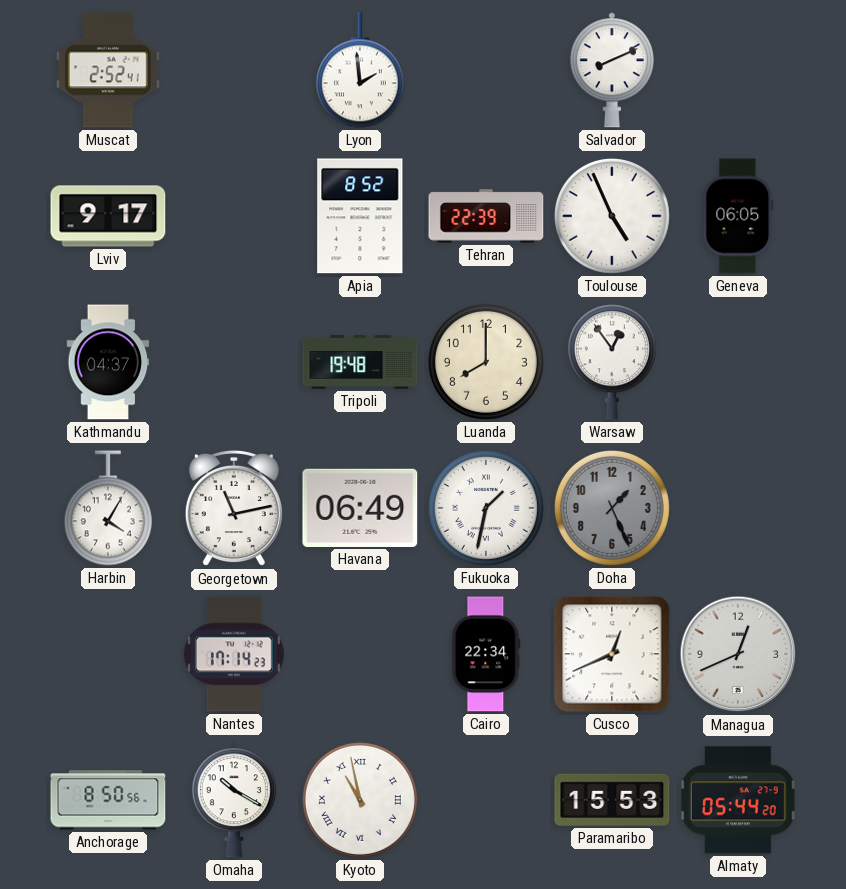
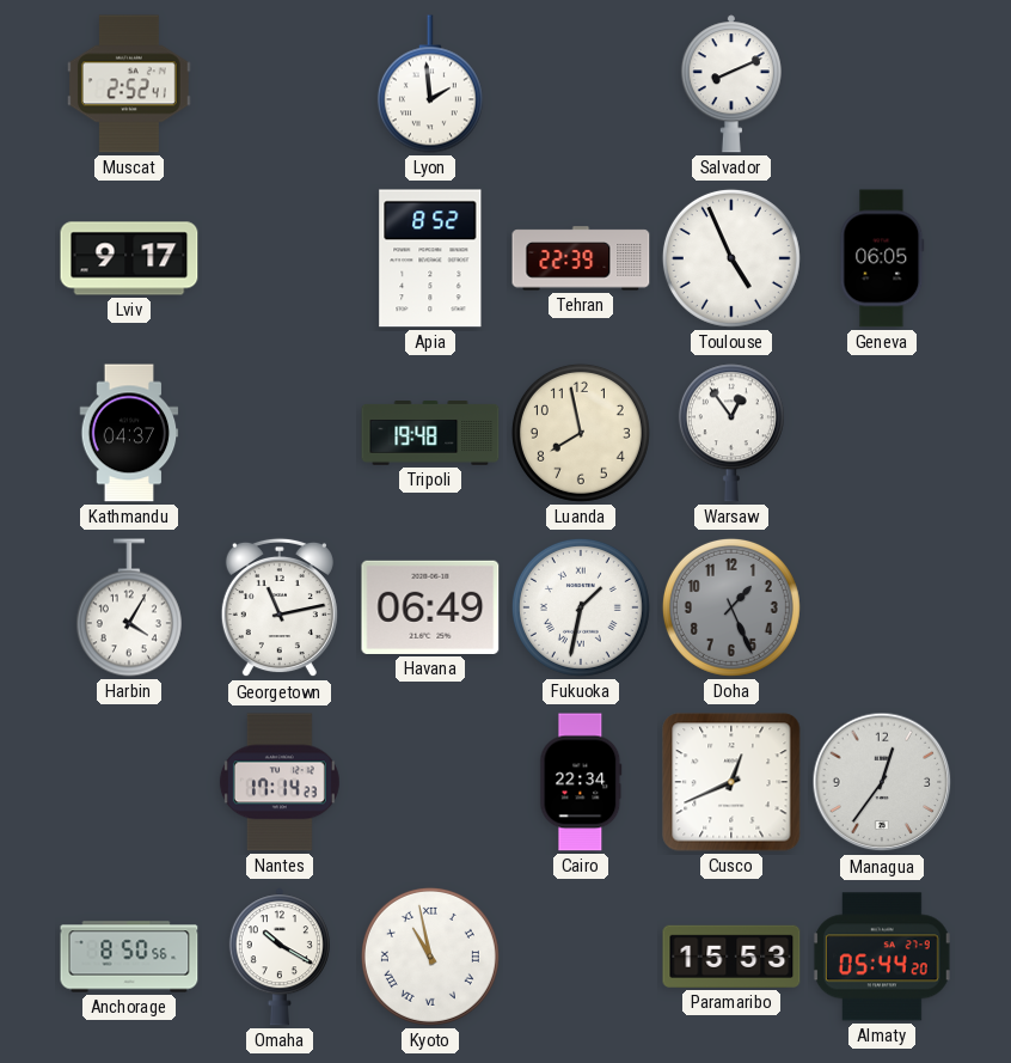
Luanda: 8:00 -> 7:58
Managua: 12:41 -> 12:36
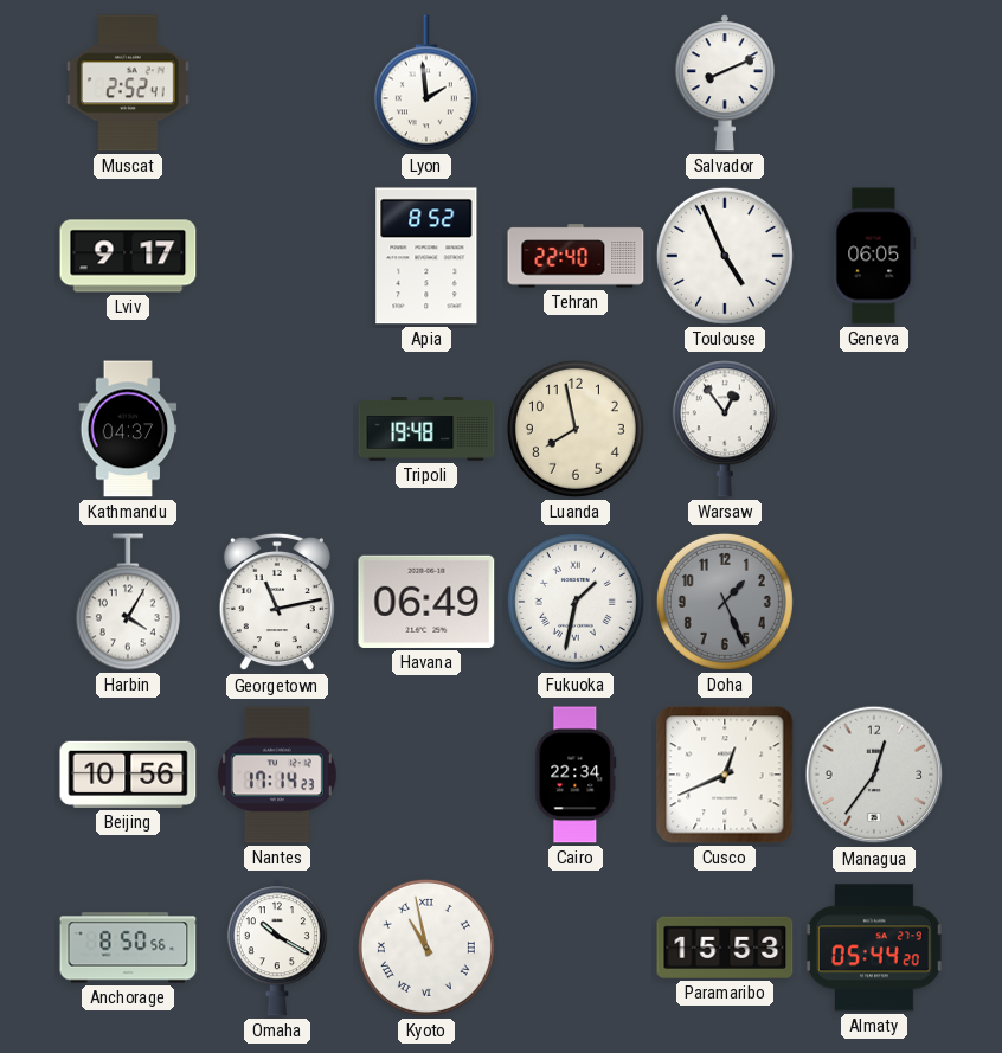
Tehran: 22:39 -> 22:40
Beijing: none -> 10:56
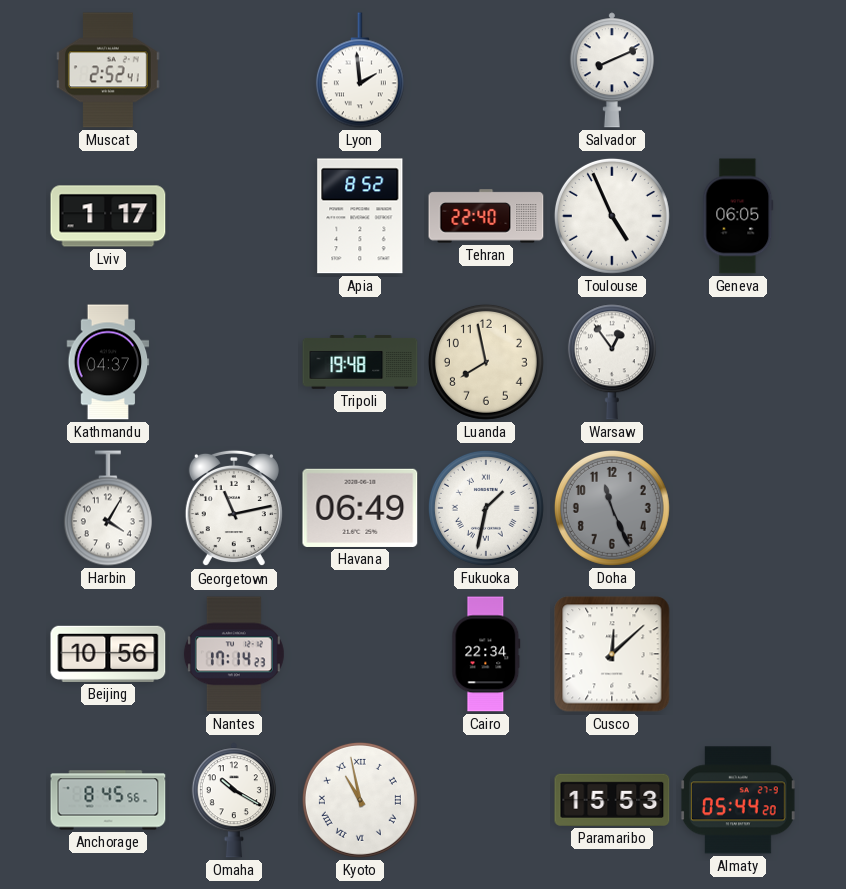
Lviv: 9:17 -> 1:17
Doha: 1:26 -> 11:26
Cusco: 12:41 -> 12:08
Managua: 12:36 -> none
Anchorage: 8:50 -> 8:45
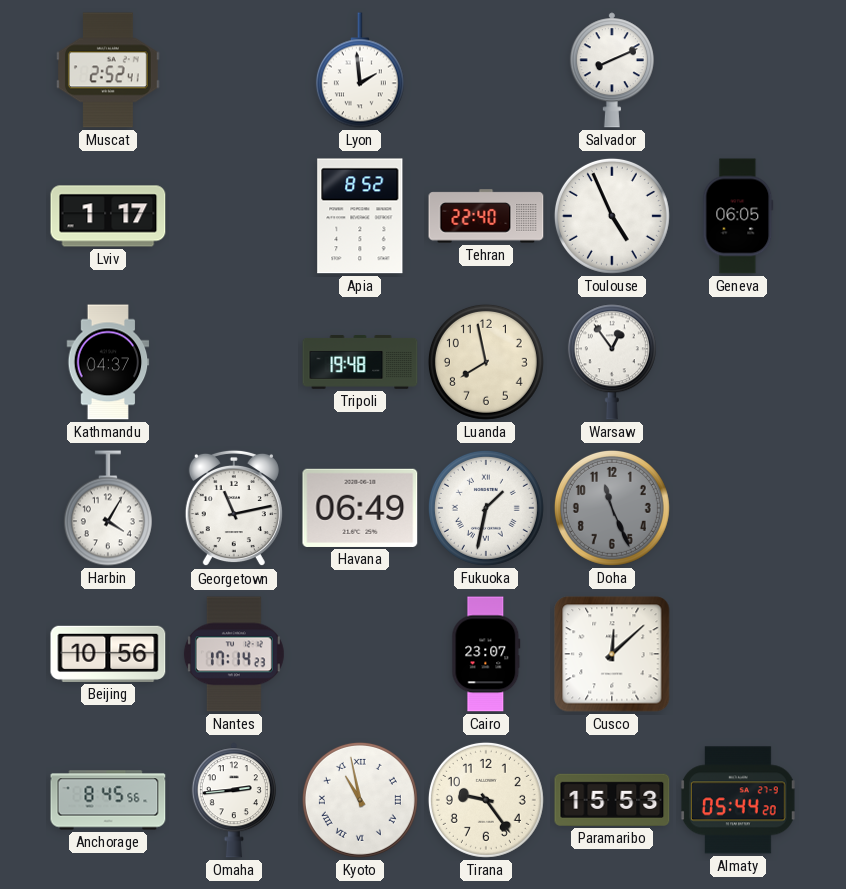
Cairo: 22:34 -> 23:07
Omaha: 10:20 -> 2:44
Tirana: none -> 9:24
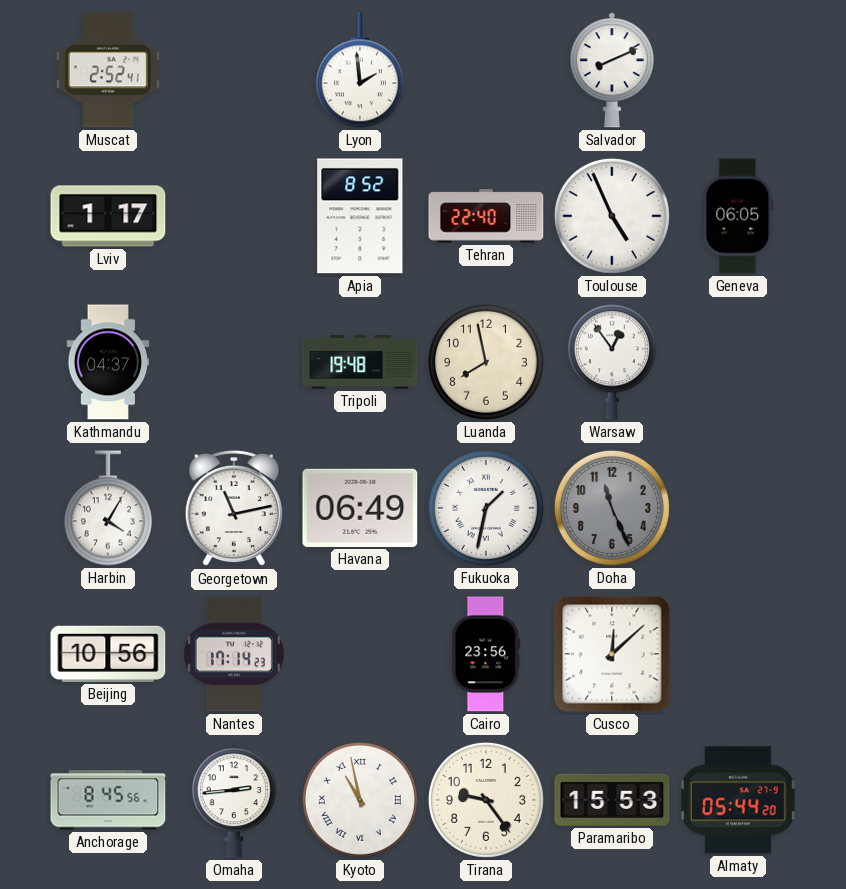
Cairo: 23:07 -> 23:56
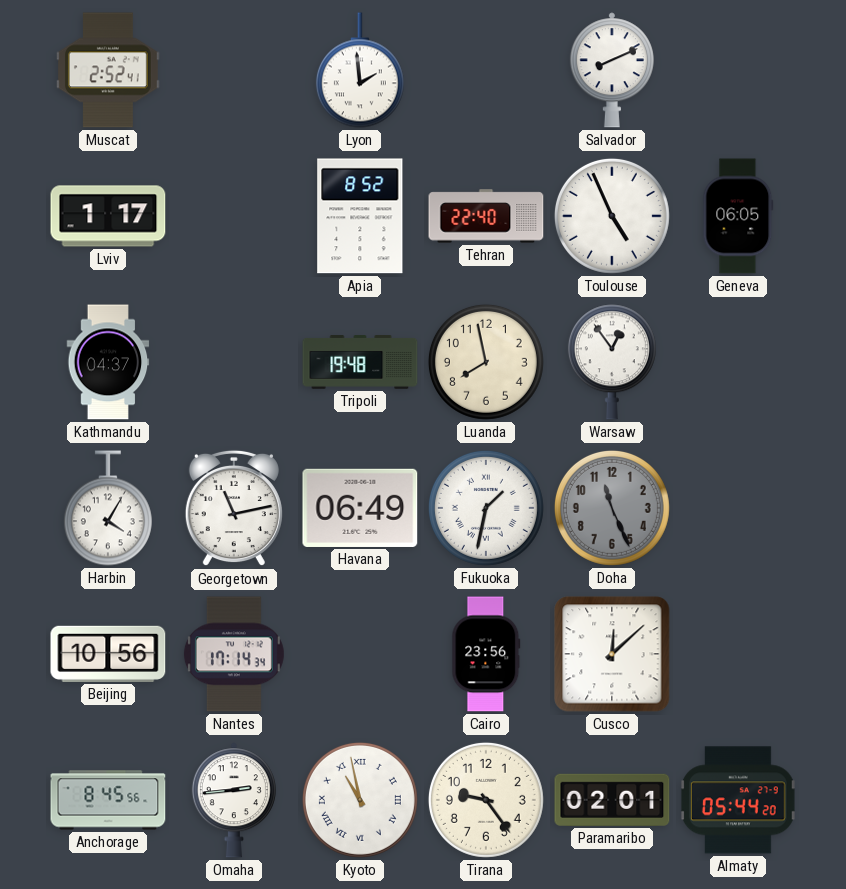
Nantes: 17:14:23 -> 17:14:34
Paramaribo: 15:53 -> 02:01
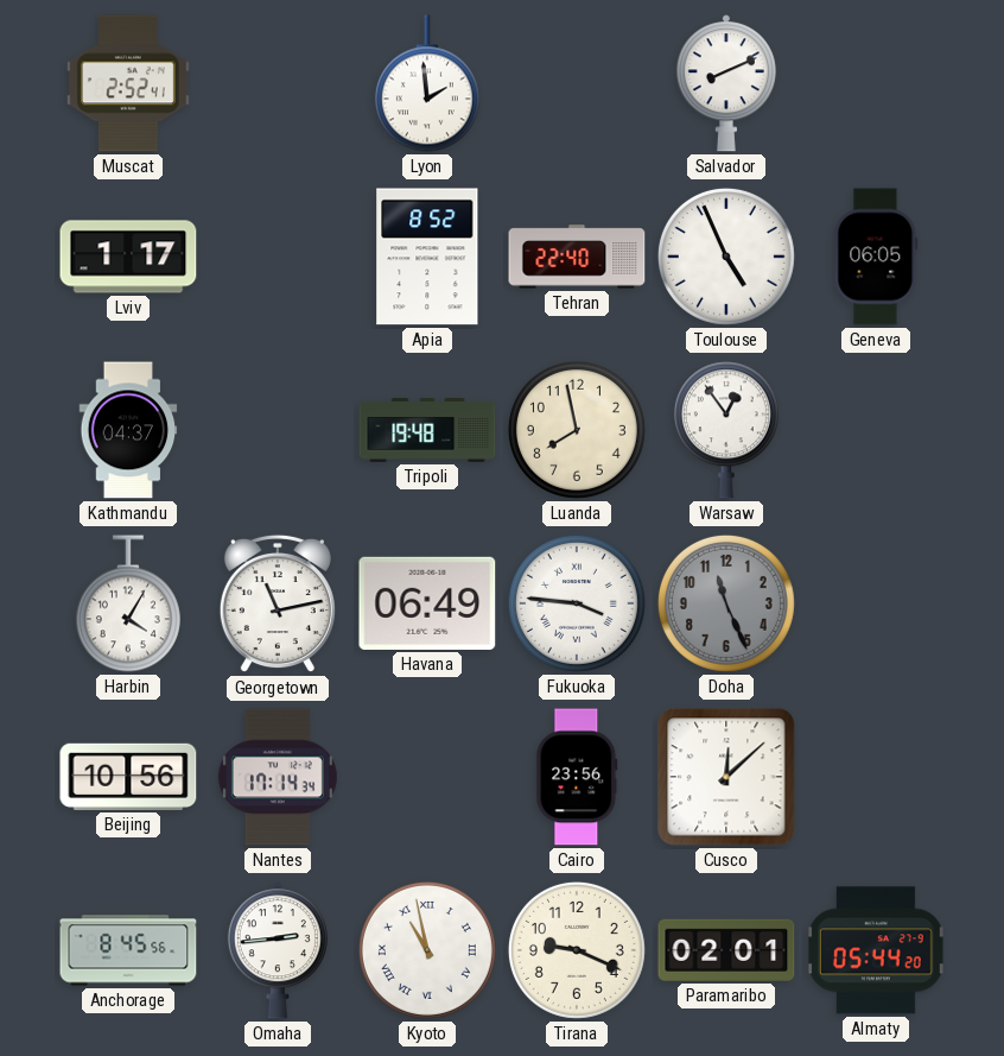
Fukuoka: 1:32 -> 3:46
Tirana: 9:24 -> 9:19
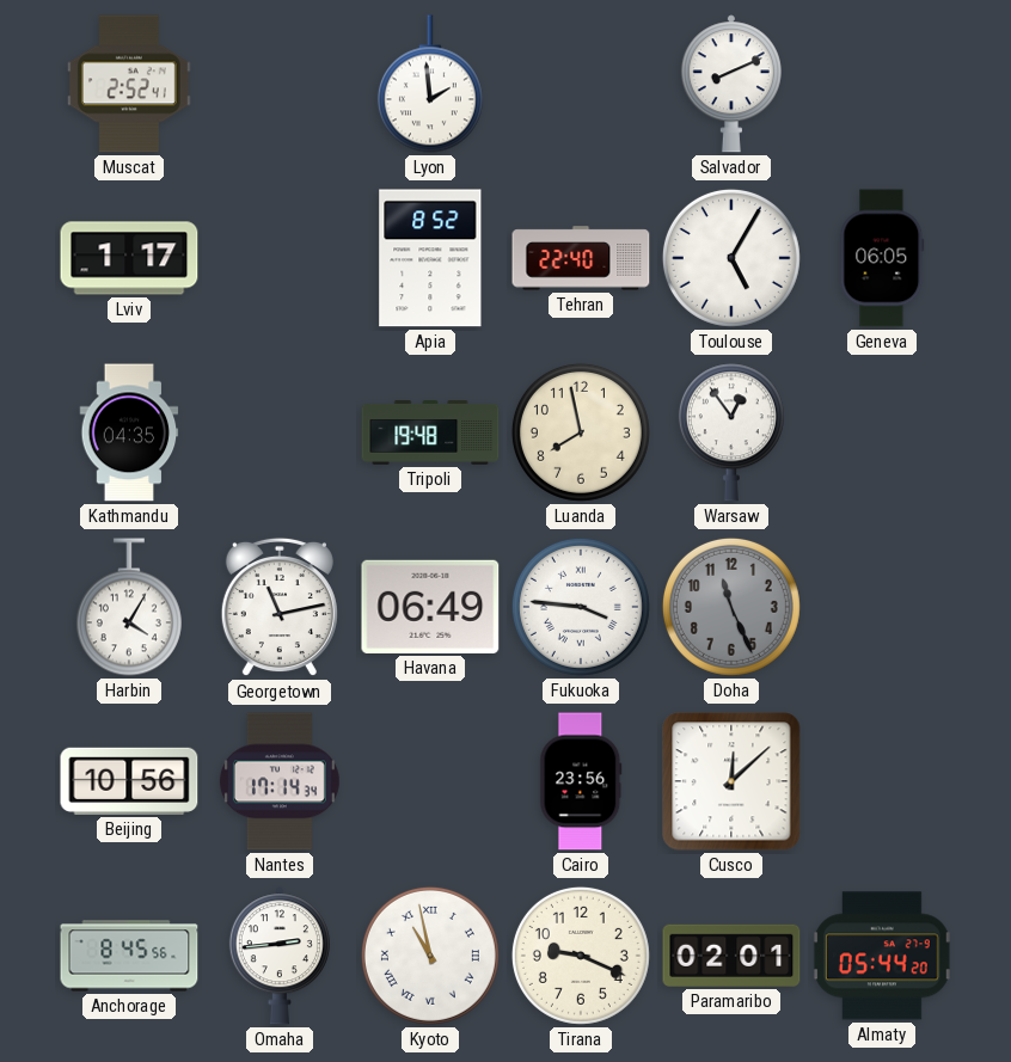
Toulouse: 4:56 -> 5:05
Kathmandu: 04:37 -> 04:35
